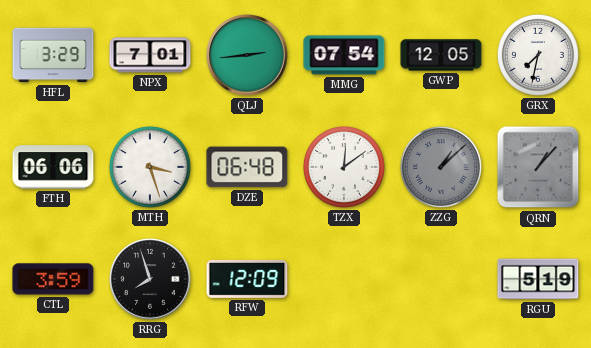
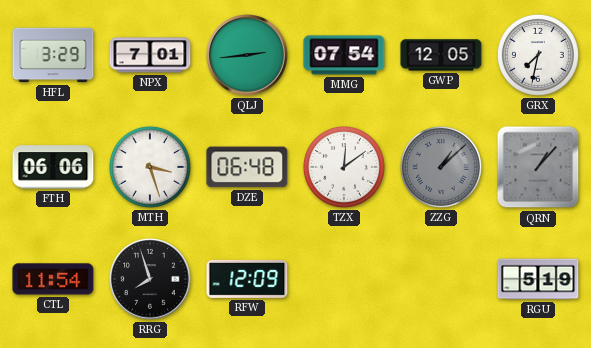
CTL: 3:59 -> 11:54
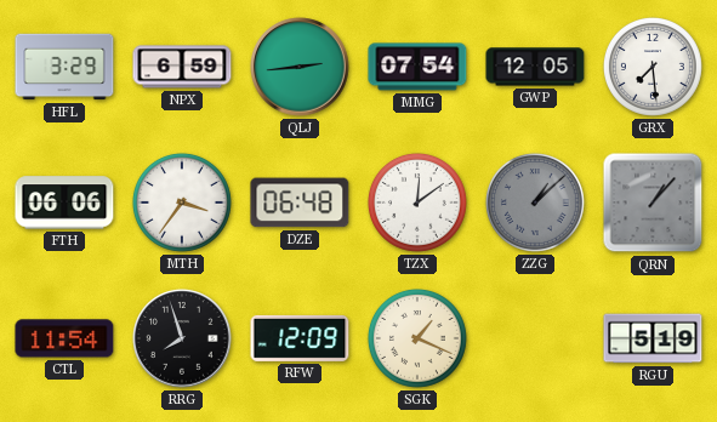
NPX: 7:01 -> 6:59
GRX: 7:32 -> 7:29
MTH: 3:27 -> 3:36
SGK: none -> 1:19
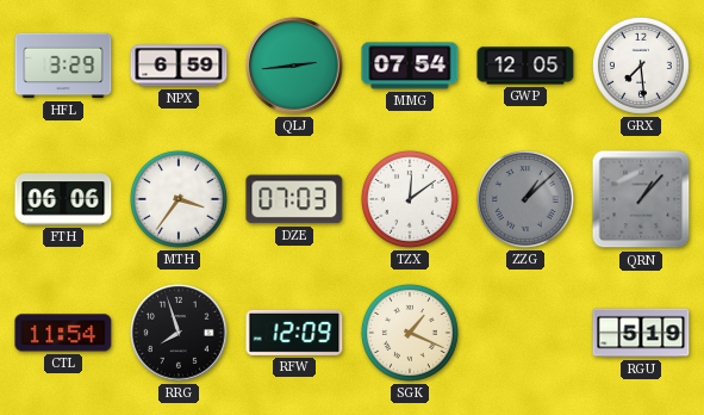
DZE: 06:48 -> 07:03
